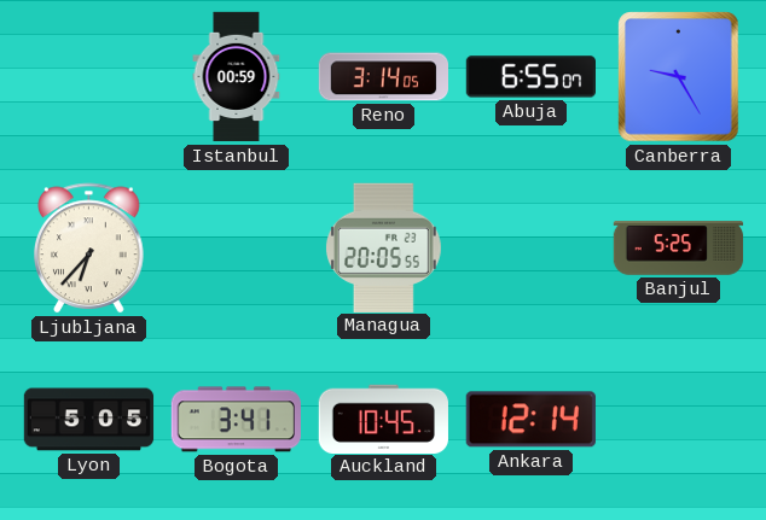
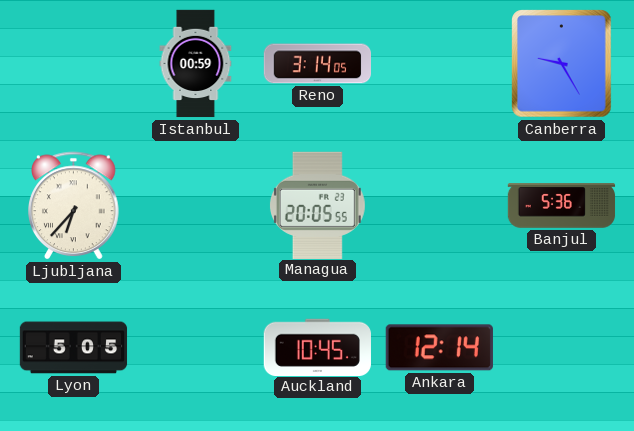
Abuja: 6:55 -> none
Banjul: 5:25 -> 5:36
Bogota: 3:41 -> none
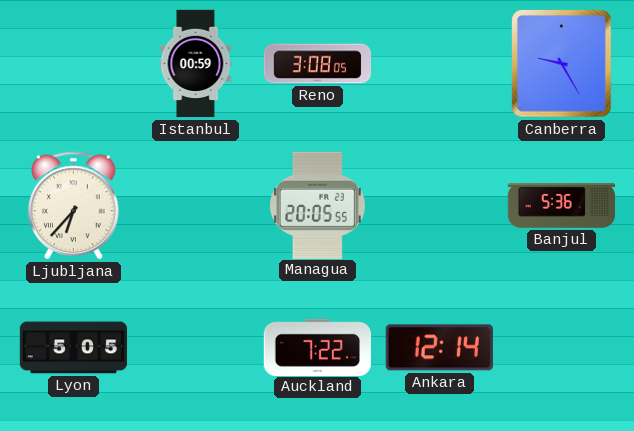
Reno: 3:14 -> 3:08
Auckland: 10:45 -> 7:22
